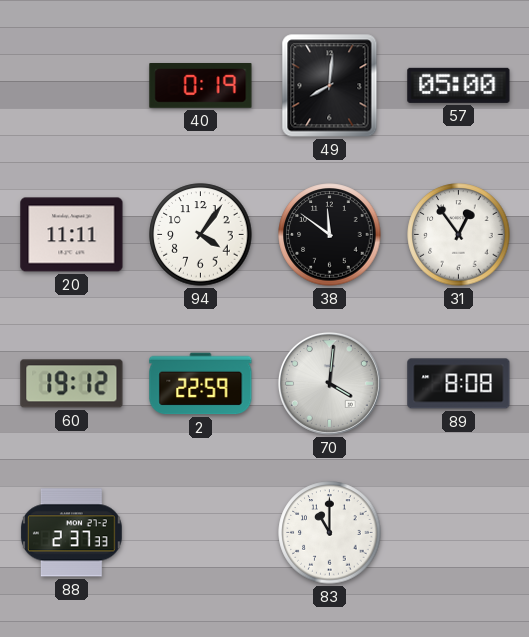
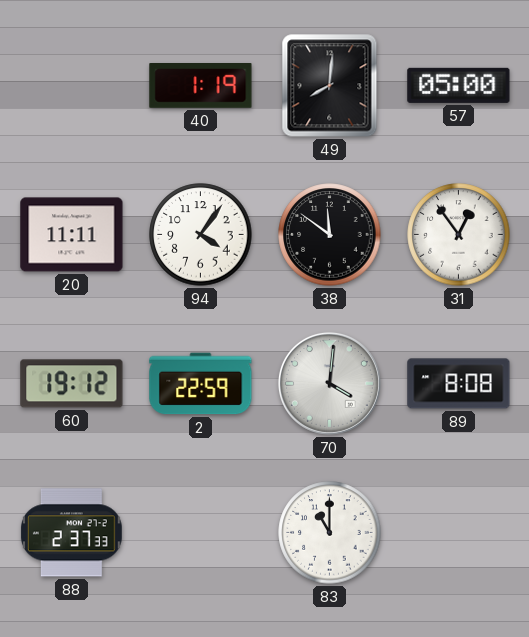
40: 0:19 -> 1:19
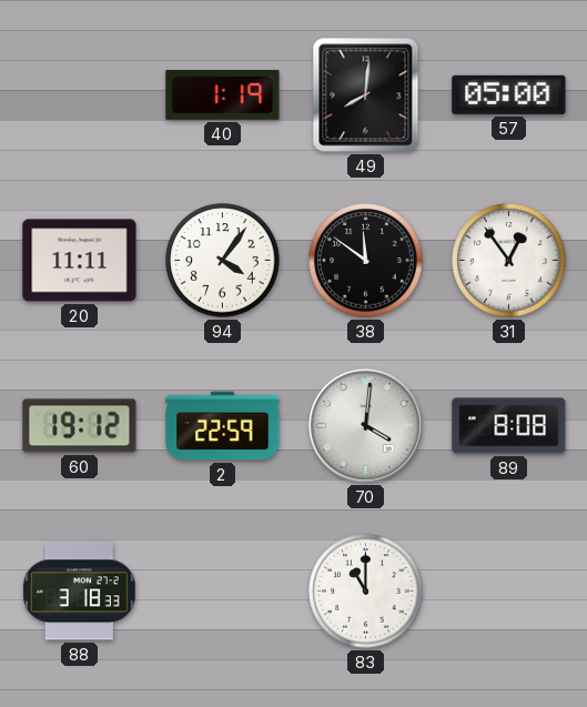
88: 2:37 -> 3:18
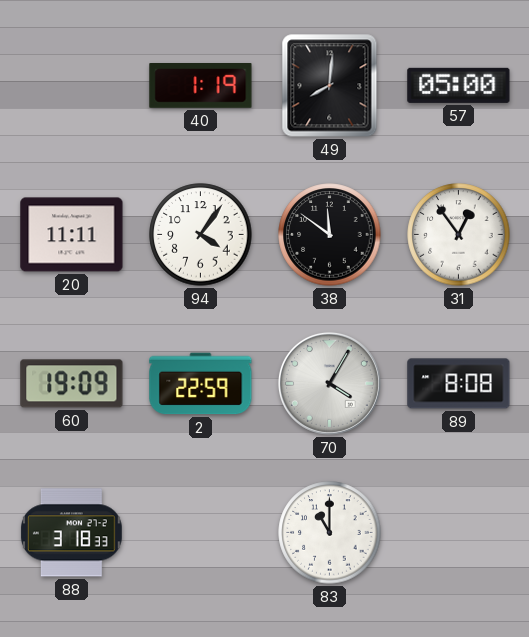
60: 19:12 -> 19:09
70: 4:01 -> 4:05
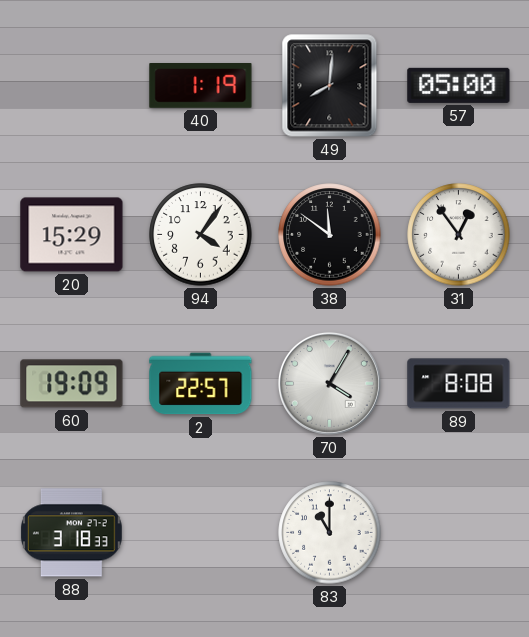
20: 11:11 -> 15:29
2: 22:59 -> 22:57
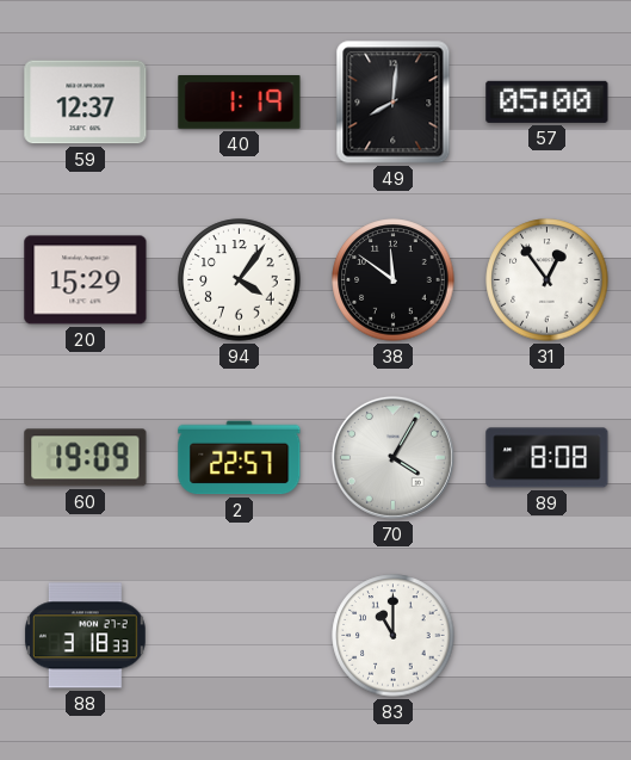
59: none -> 12:37
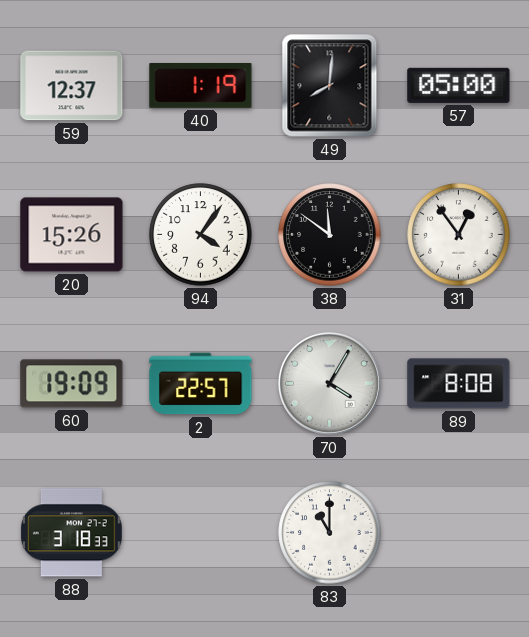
20: 15:29 -> 15:26
